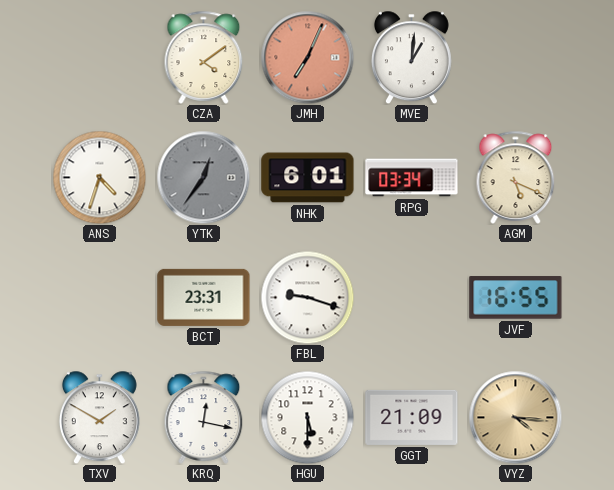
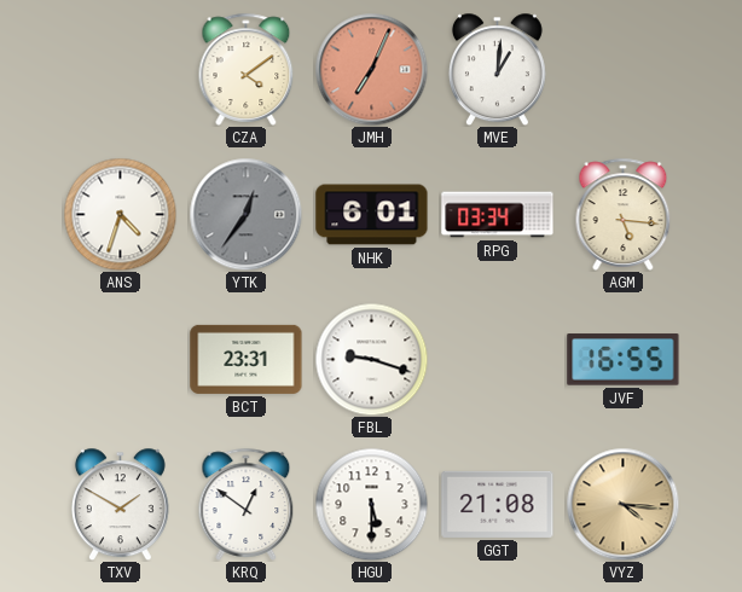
AGM: 5:19 -> 5:16
KRQ: 12:17 -> 12:51
GGT: 21:09 -> 21:08
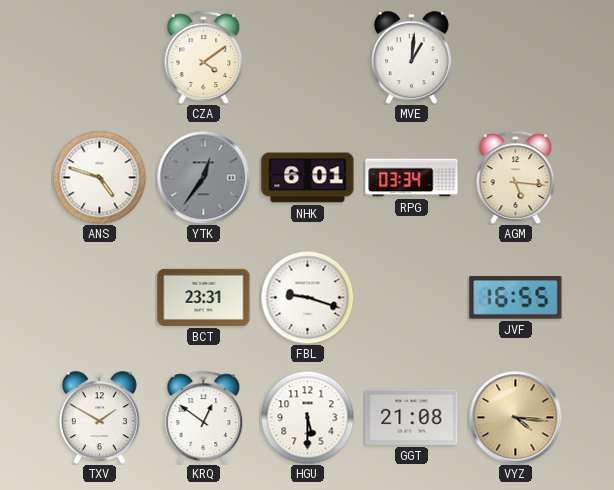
JMH: 7:04 -> none
ANS: 4:33 -> 4:48
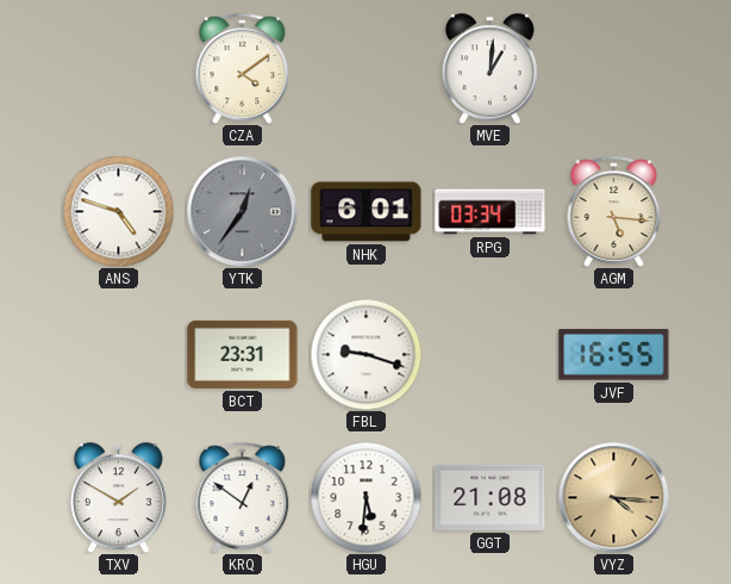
HGU: 5:30 -> 5:31
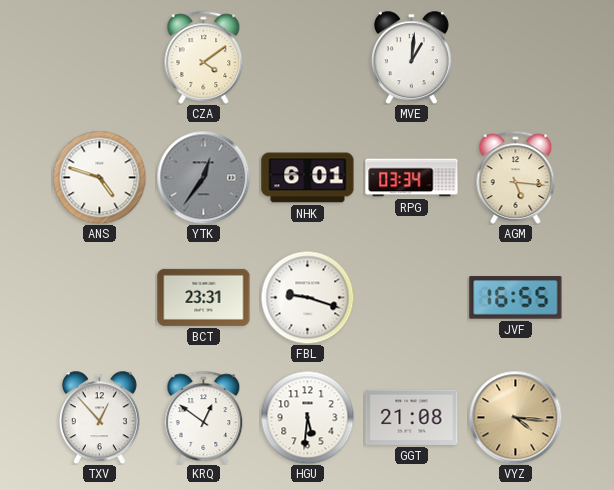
TXV: 1:50 -> 12:53
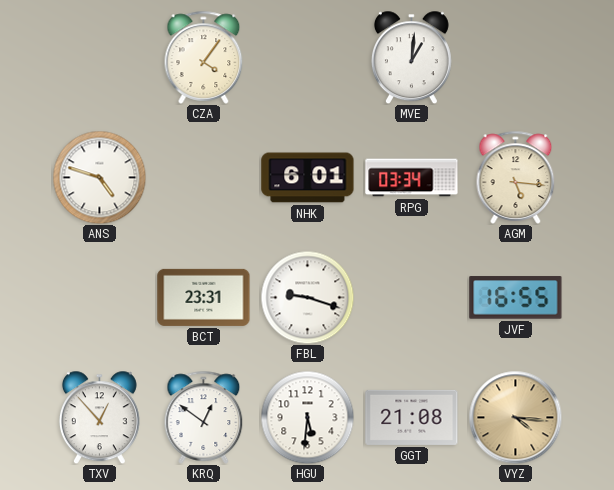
CZA: 4:09 -> 4:06
YTK: 12:36 -> none
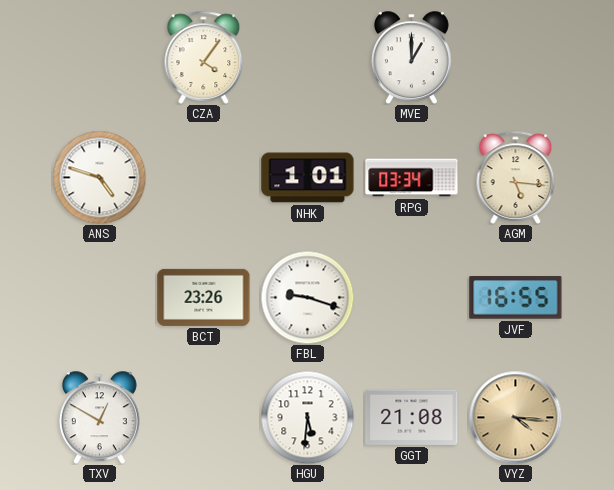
MVE: 1:01 -> 1:00
NHK: 6:01 -> 1:01
BCT: 23:31 -> 23:26
TXV: 12:53 -> 12:50
KRQ: 12:51 -> none
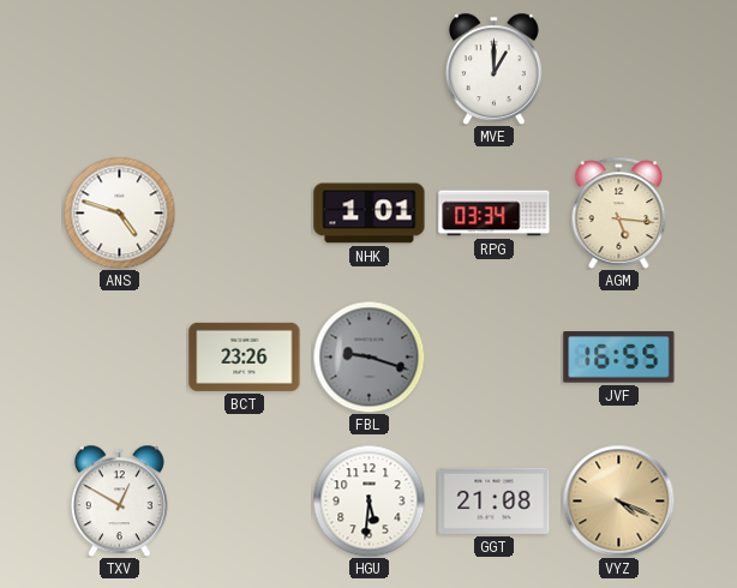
CZA: 4:06 -> none
FBL dial: white -> grey
VYZ: 4:16 -> 4:19
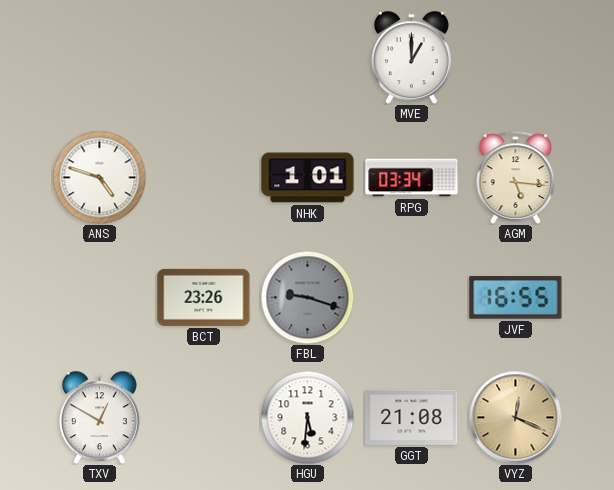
VYZ: 4:19 -> 12:19
